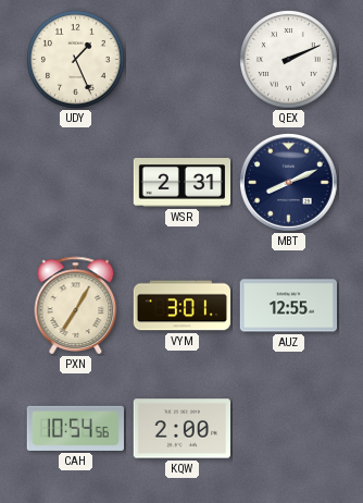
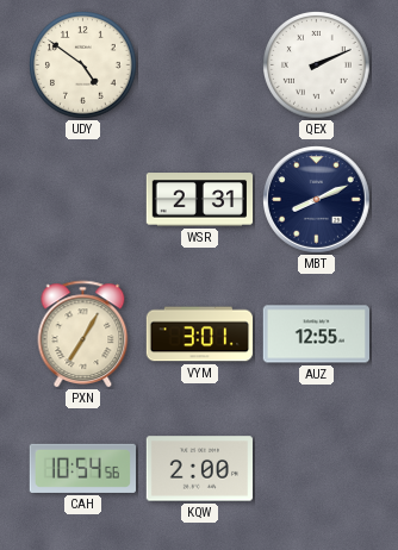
UDY: 1:26 -> 4:51
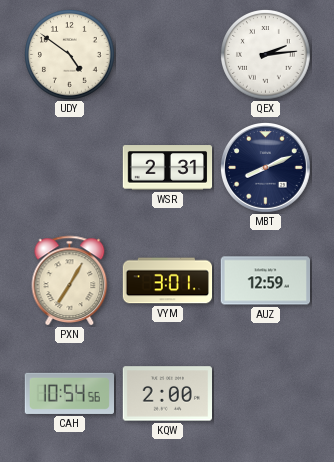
QEX: 2:11 -> 2:14
AUZ: 12:55 -> 12:59
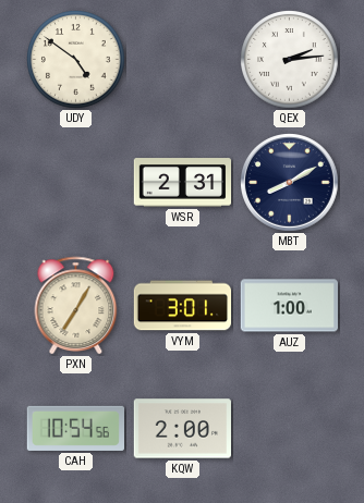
MBT: 8:11 -> 8:10
AUZ: 12:59 -> 1:00
